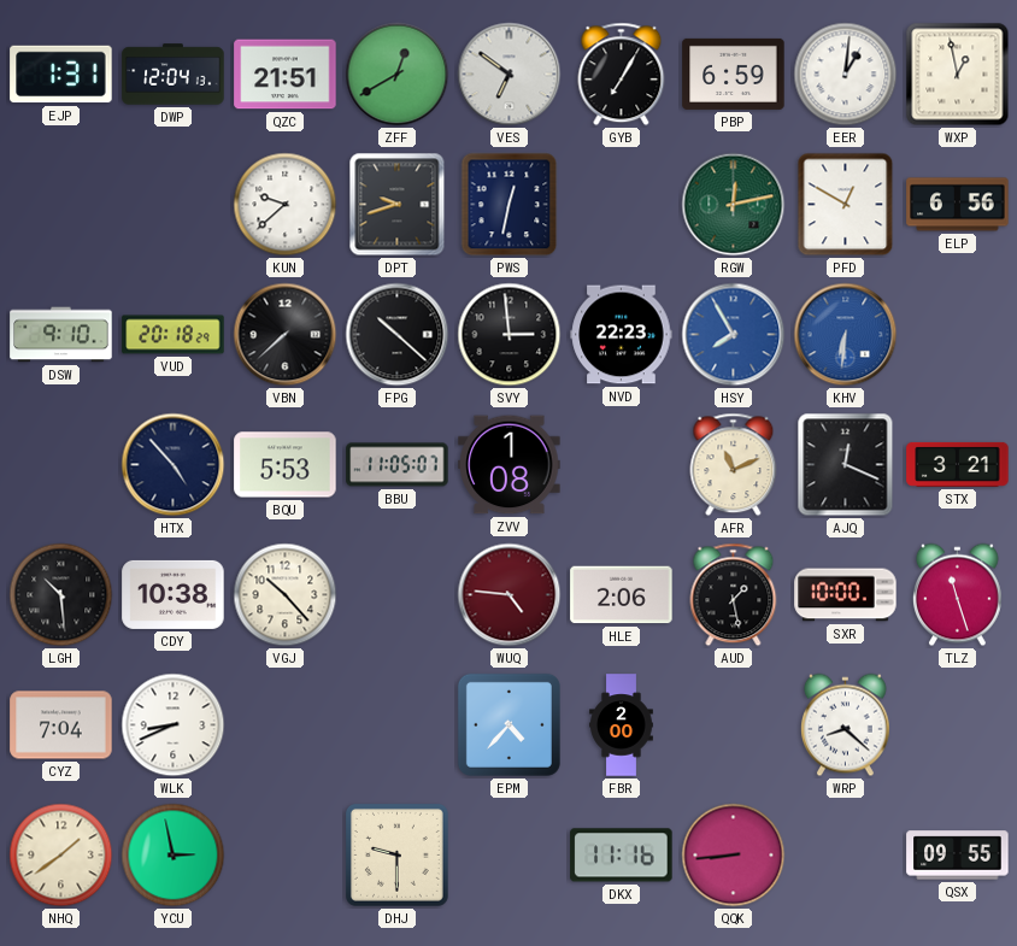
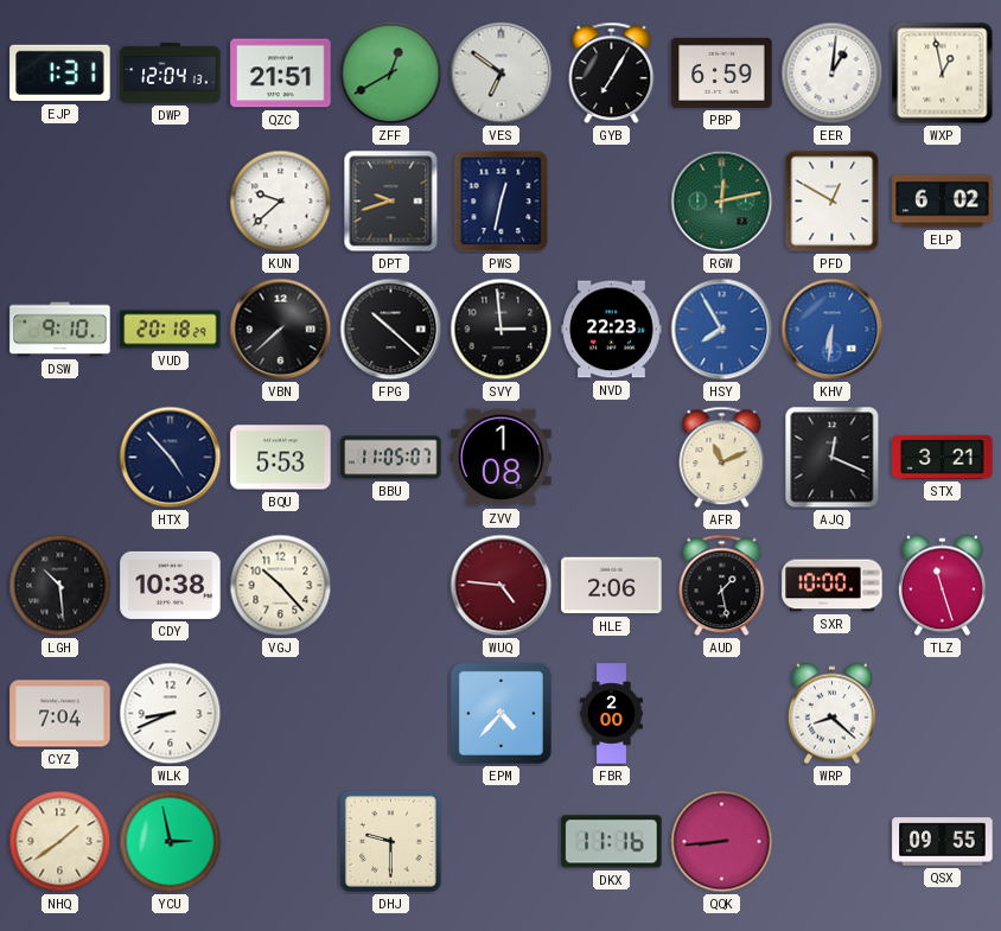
ELP: 6:56 -> 6:02
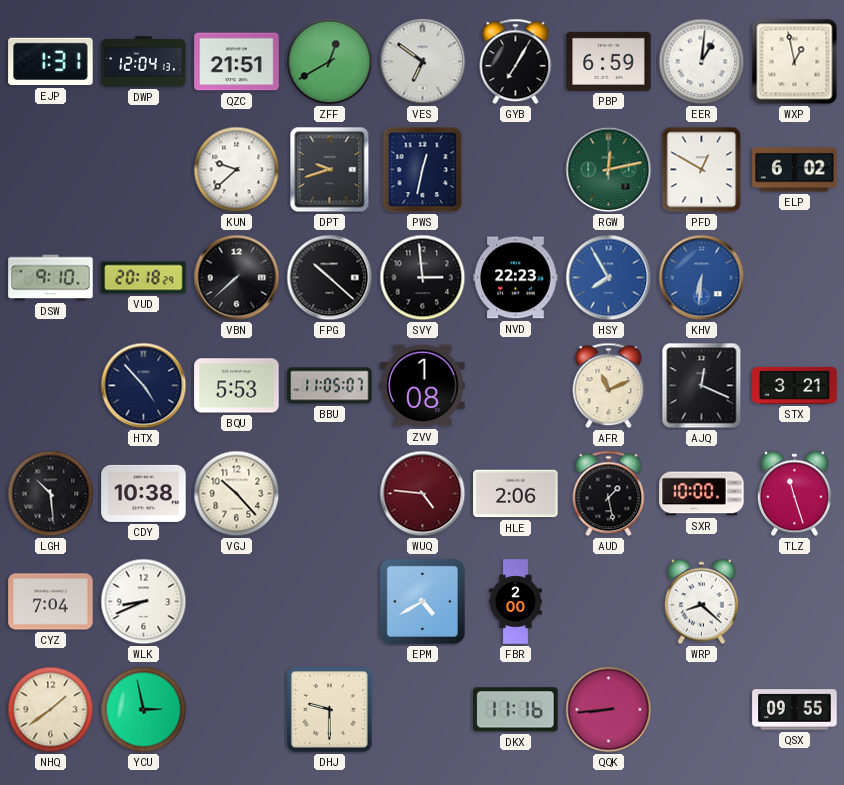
EPM: 4:37 -> 4:40
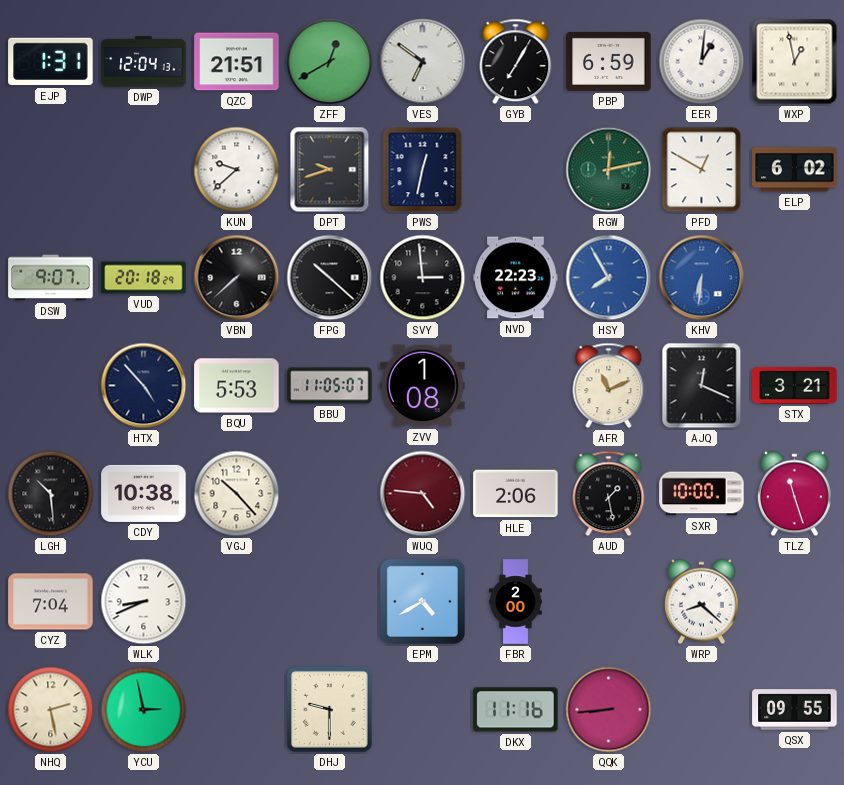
DSW: 9:10 -> 9:07
NHQ: 1:39 -> 2:28
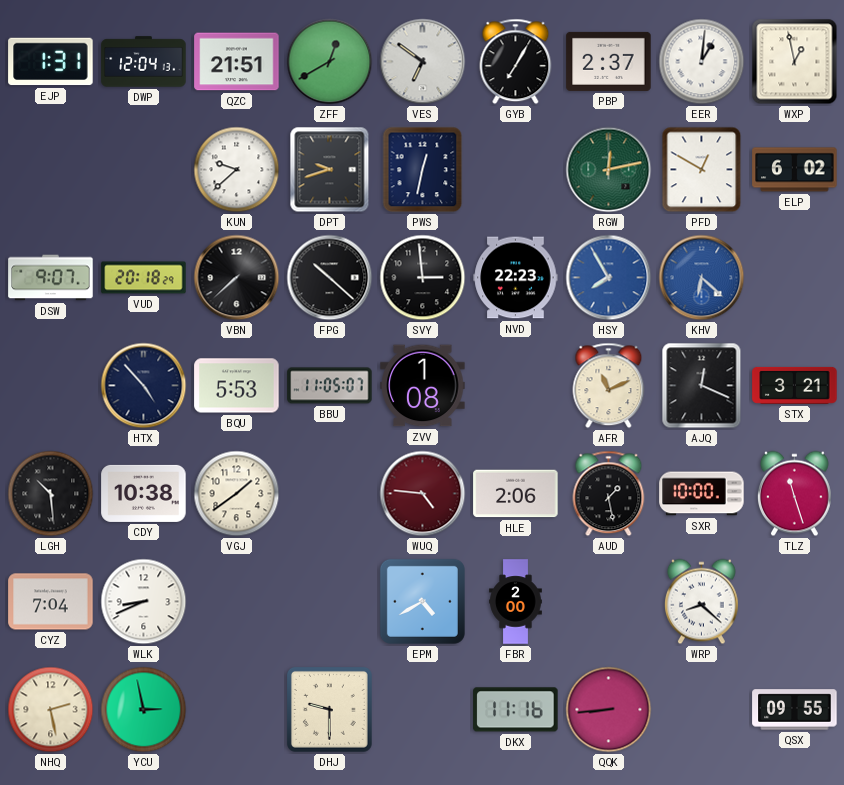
PBP: 6:59 -> 2:37
KHV: 6:31 -> 6:22
VGJ: 10:23 -> 1:39
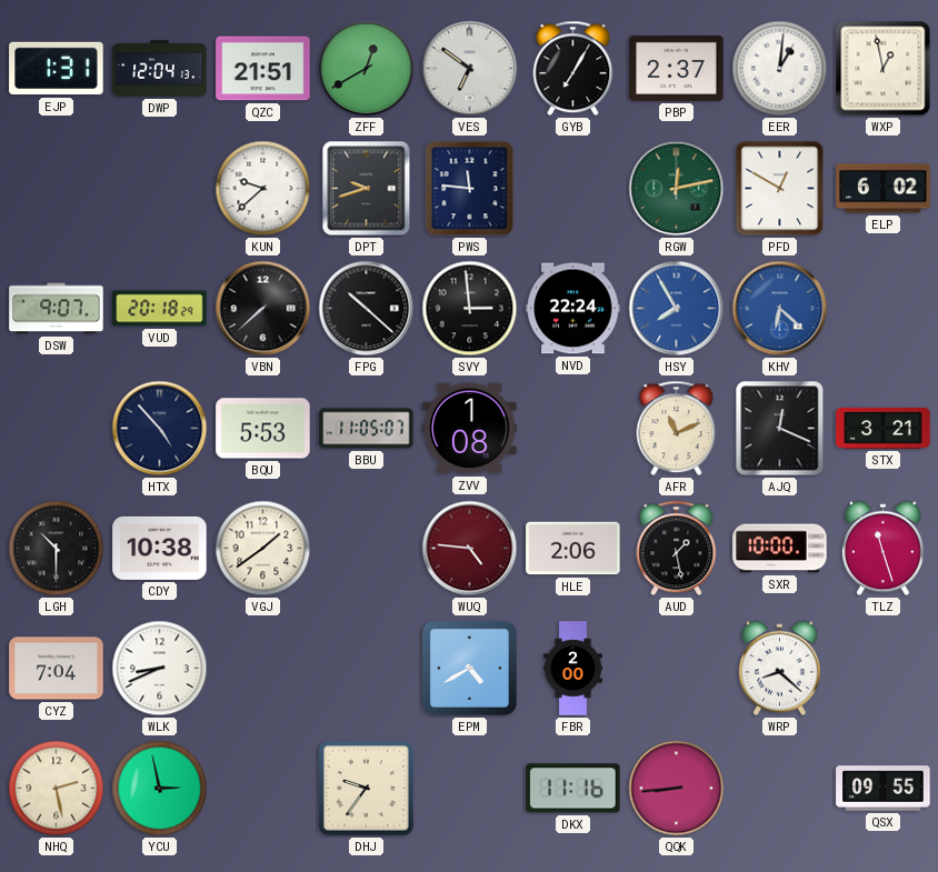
PWS: 12:32 -> 11:46
NVD: 22:23 -> 22:24
LGH: 10:29 -> 10:30
DHJ: 9:30 -> 9:36
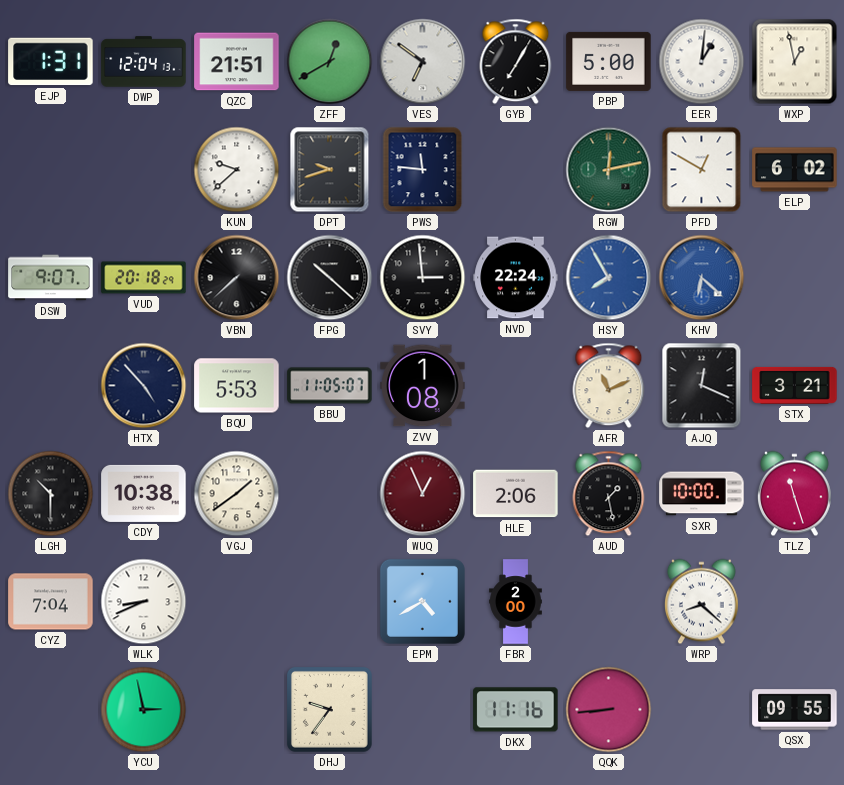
PBP: 2:37 -> 5:00
WUQ: 4:46 -> 12:56
NHQ: 2:28 -> none
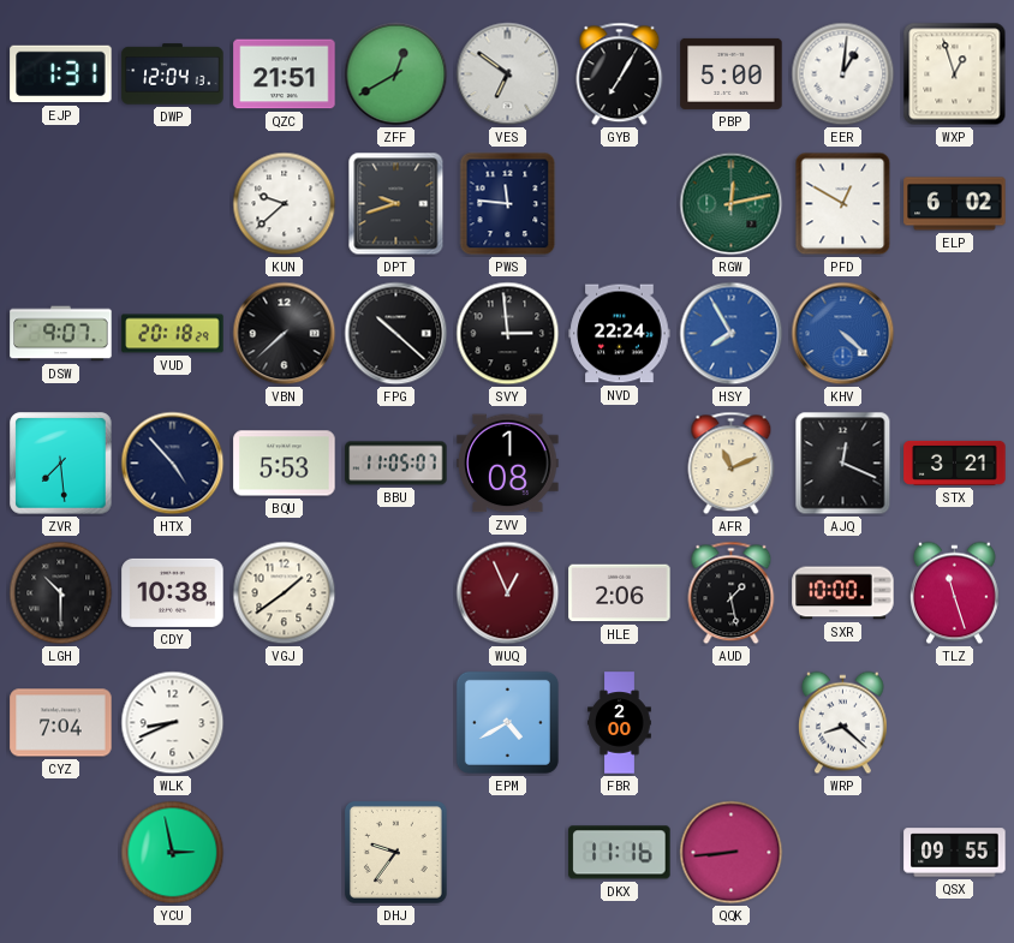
WXP: 12:58 -> 12:57
KHV: 6:22 -> 4:22
ZVR: none -> 7:29
